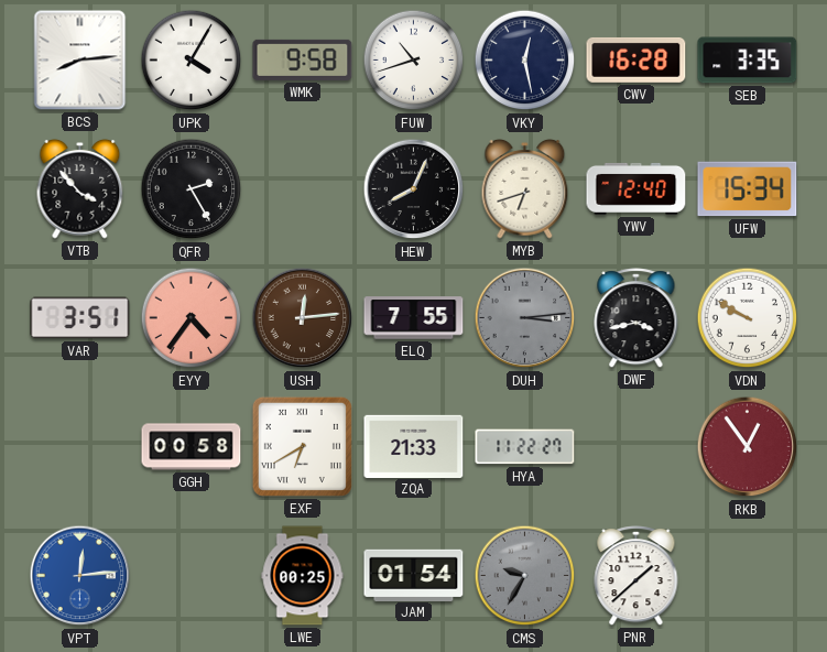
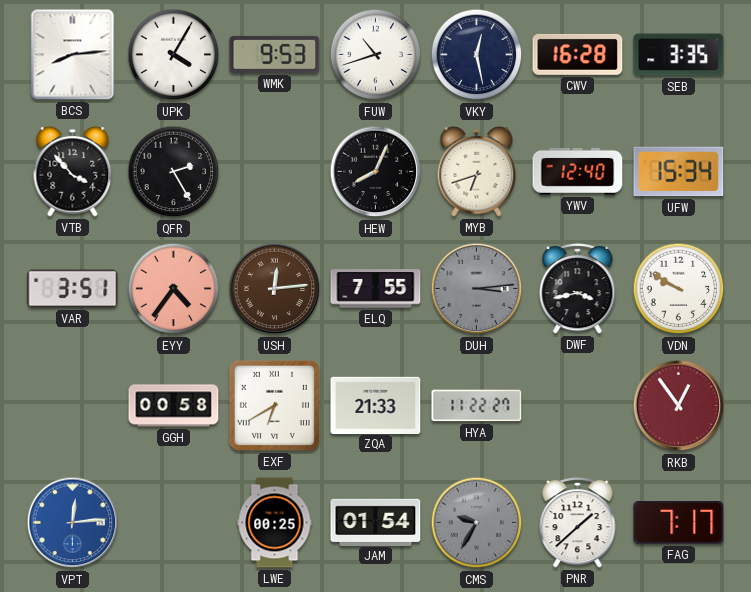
WMK: 9:58 -> 9:53
FAG: none -> 7:17
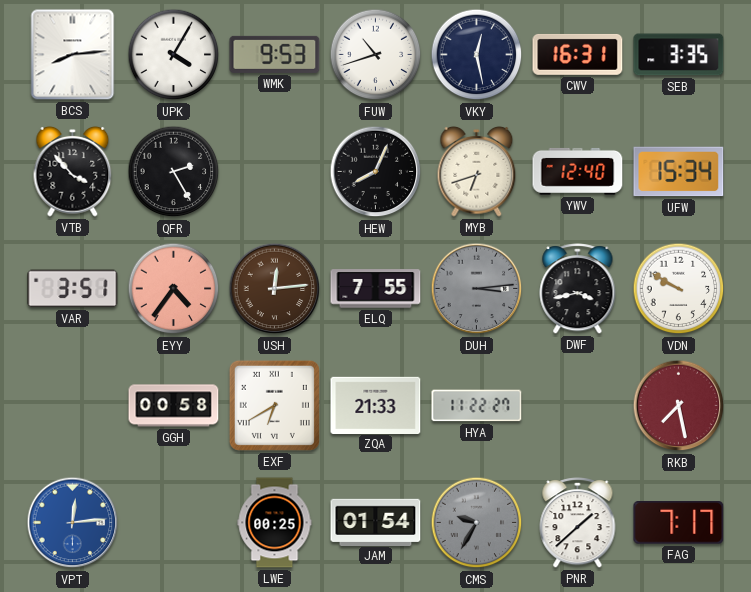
CWV: 16:28 -> 16:31
RKB: 12:54 -> 7:28
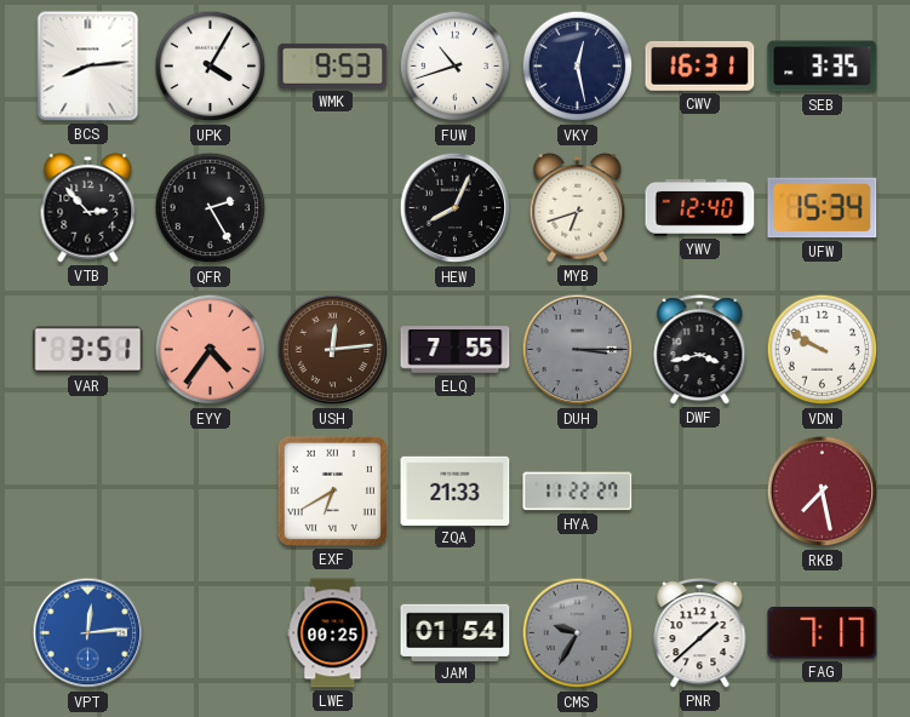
VTB: 3:53 -> 2:53
DUH: 3:14 -> 3:15
GGH: 00:58 -> none
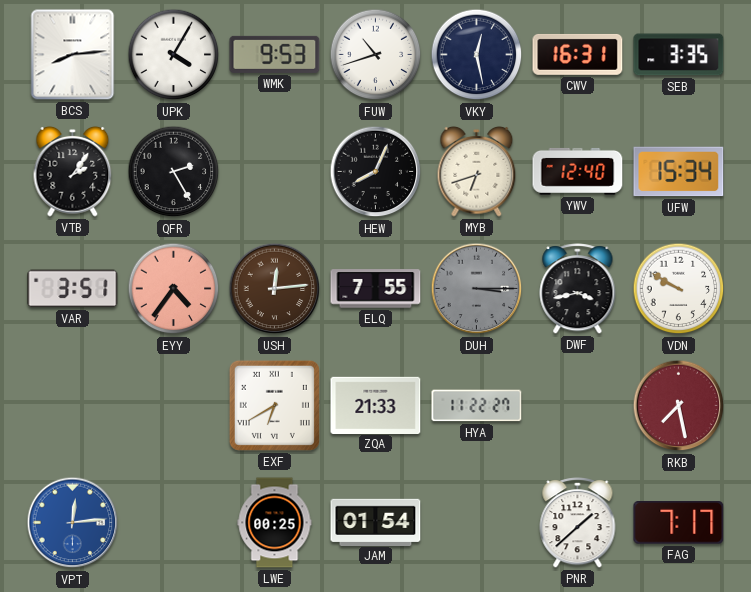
VTB: 2:53 -> 2:06
CMS: 9:35 -> none
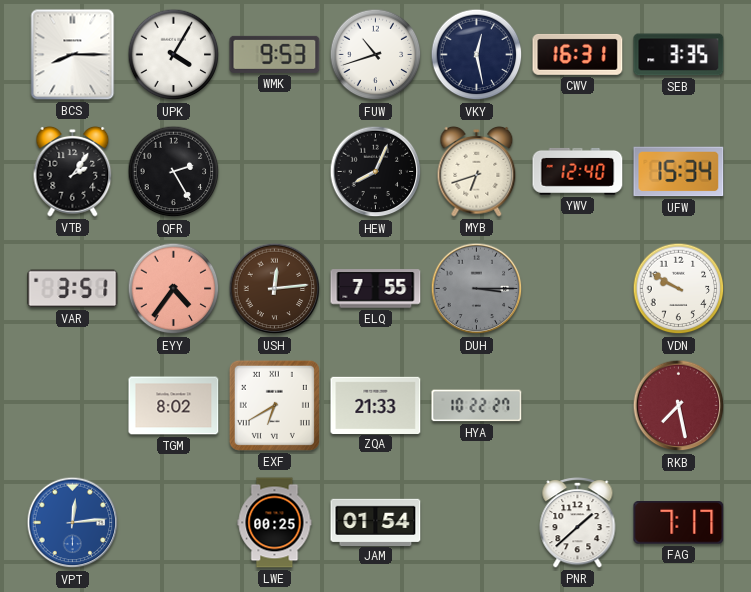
BCS: 8:14 -> 8:15
DWF: 3:43 -> none
TGM: none -> 8:02
HYA: 11:22 -> 10:22
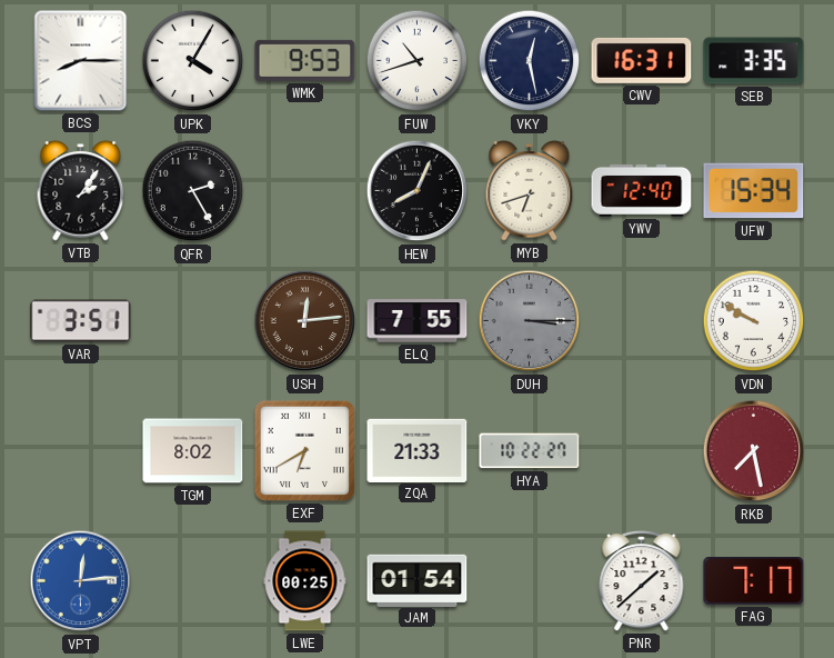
EYY: 4:36 -> none
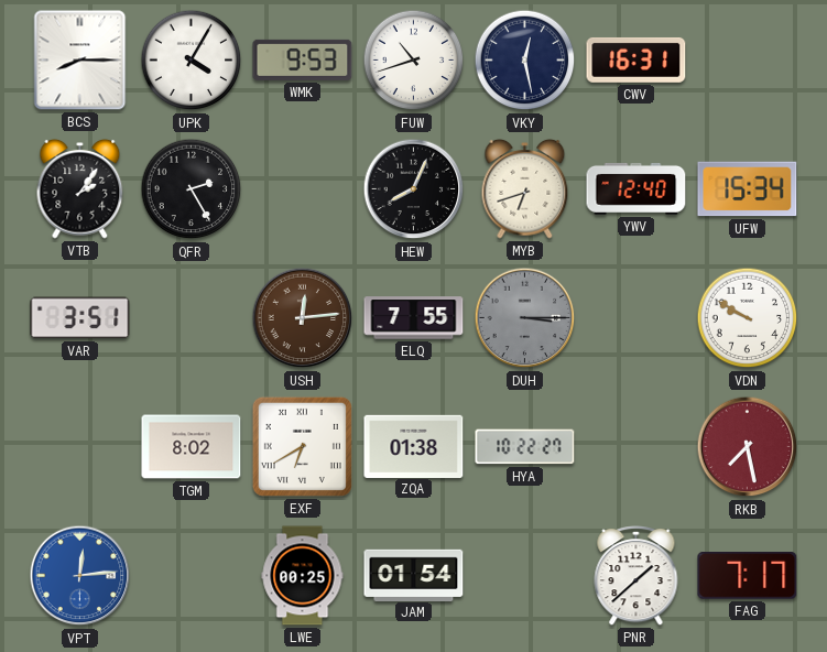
SEB: 3:35 -> none
ZQA: 21:33 -> 01:38
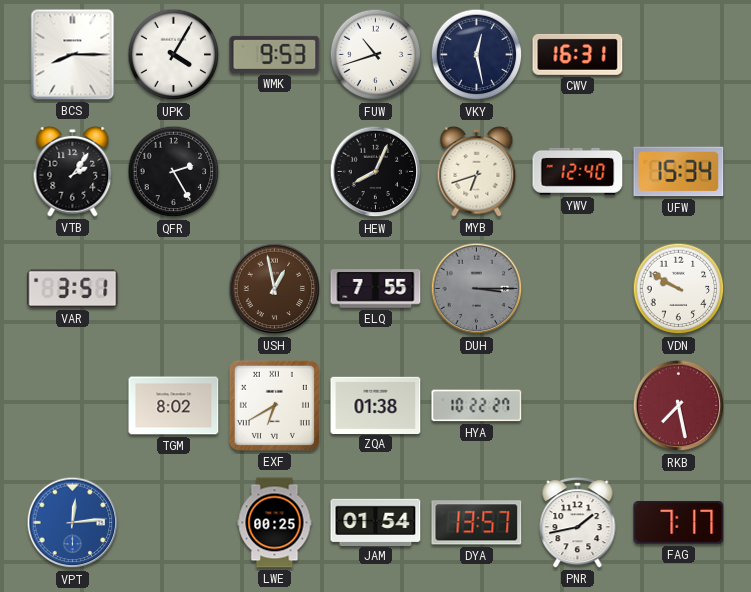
USH: 12:14 -> 12:58
DYA: none -> 13:57
PNR: 1:38 -> 1:43
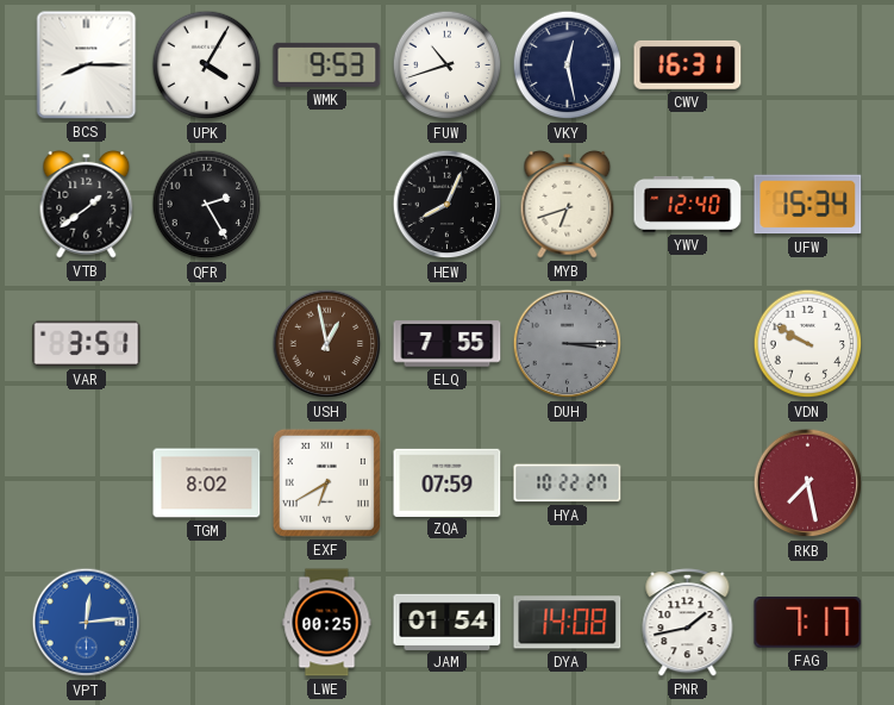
VTB: 2:06 -> 1:39
ZQA: 01:38 -> 07:59
DYA: 13:57 -> 14:08
